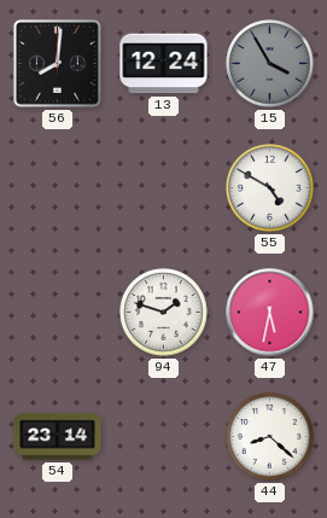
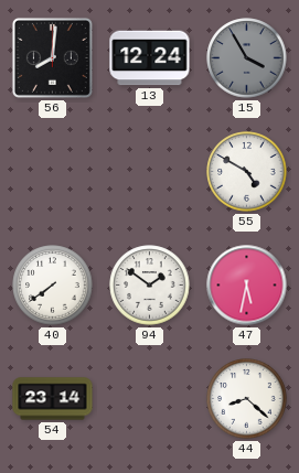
40: none -> 7:39
94: 1:48 -> 1:51
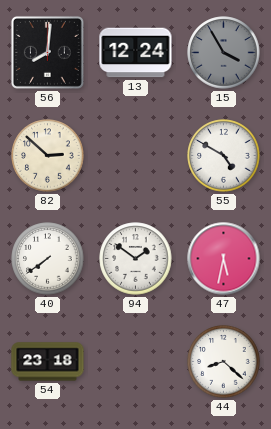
82: none -> 2:52
54: 23:14 -> 23:18
